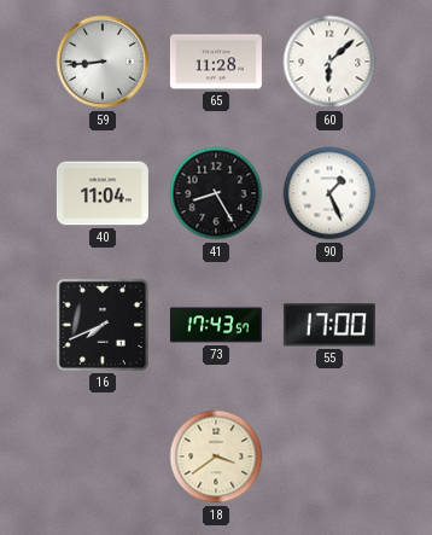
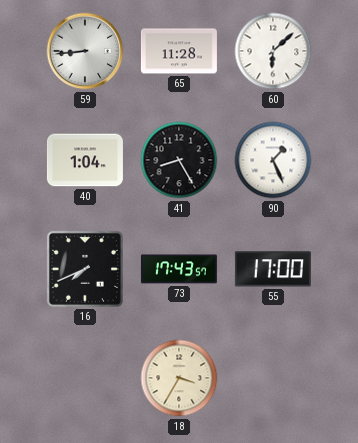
40: 11:04 -> 1:04
18: 3:39 -> 3:35
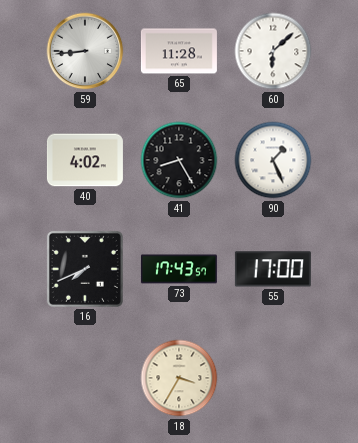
40: 1:04 -> 4:02
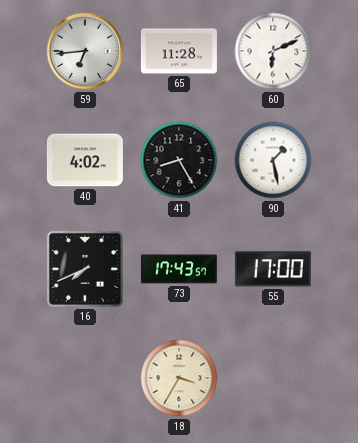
59: 8:44 -> 6:44
60: 6:08 -> 6:11
90: 1:26 -> 1:28
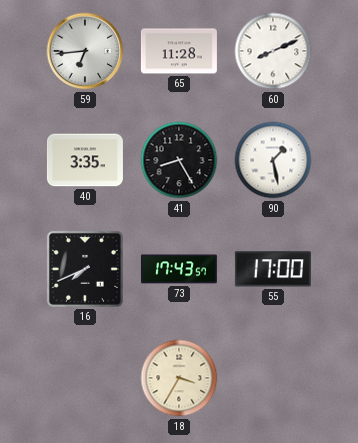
60: 6:11 -> 8:11
40: 4:02 -> 3:35
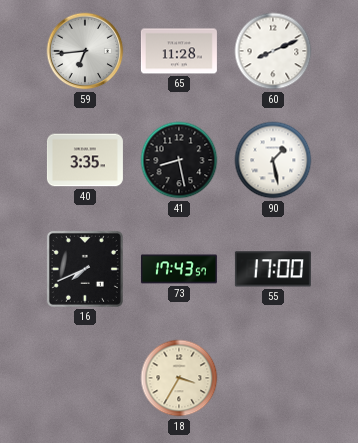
41: 8:25 -> 8:28
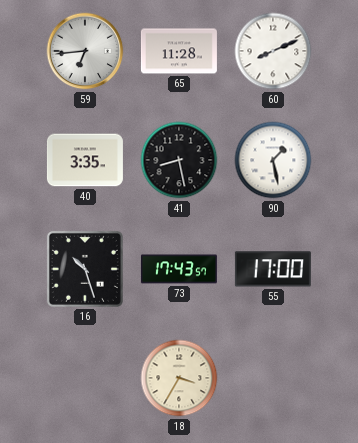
16: 7:41 -> 10:27
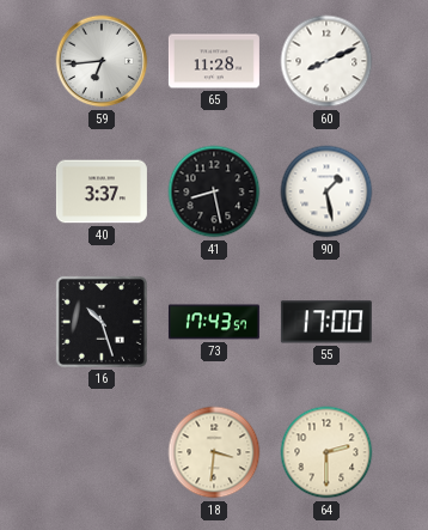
40: 3:35 -> 3:37
18: 3:35 -> 3:31
64: none -> 2:30
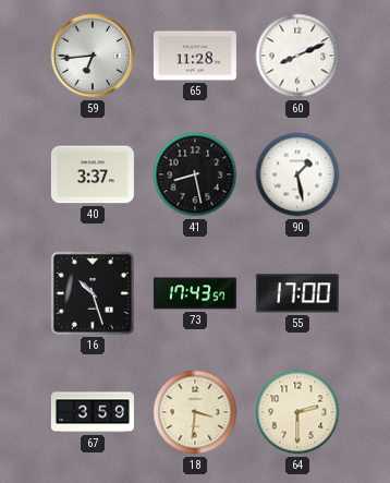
67: none -> 3:59
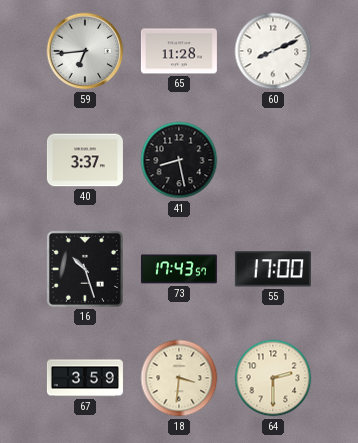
90: 1:28 -> none
